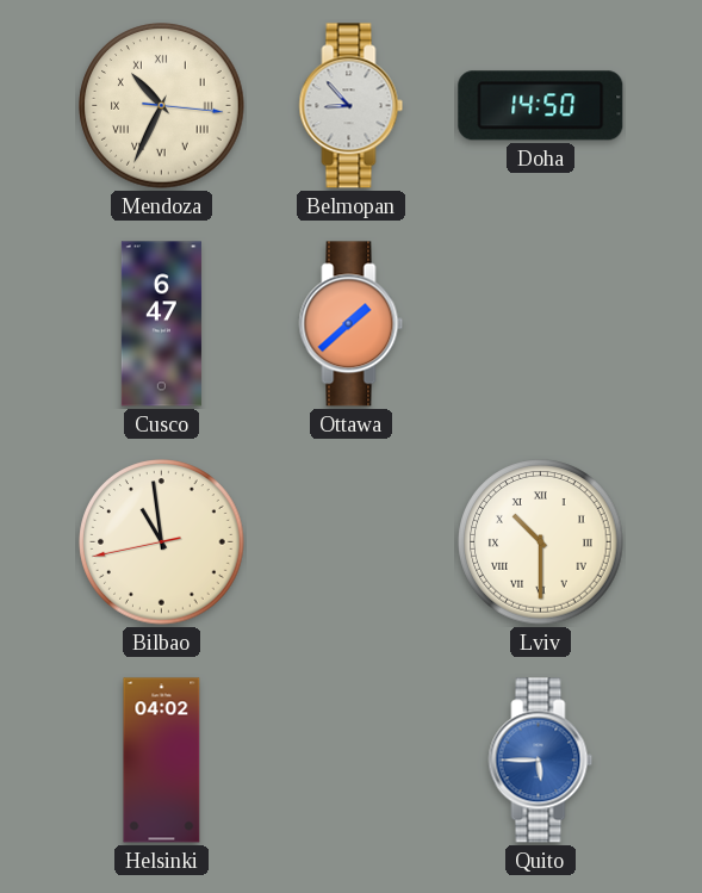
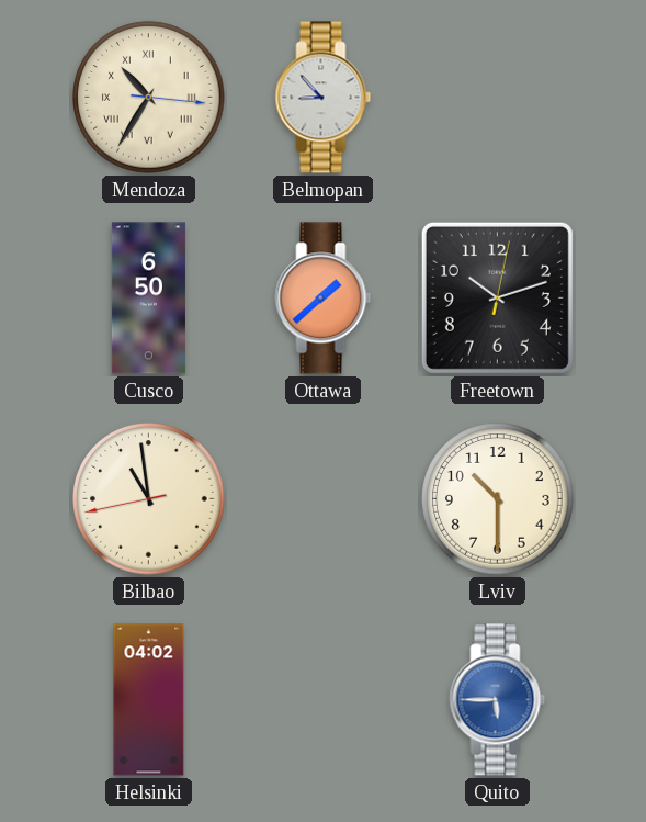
Mendoza: 10:34 -> 10:35
Doha: 14:50 -> none
Cusco: 6:47 -> 6:50
Freetown: none -> 10:12
Lviv numerals: Roman -> Arabic
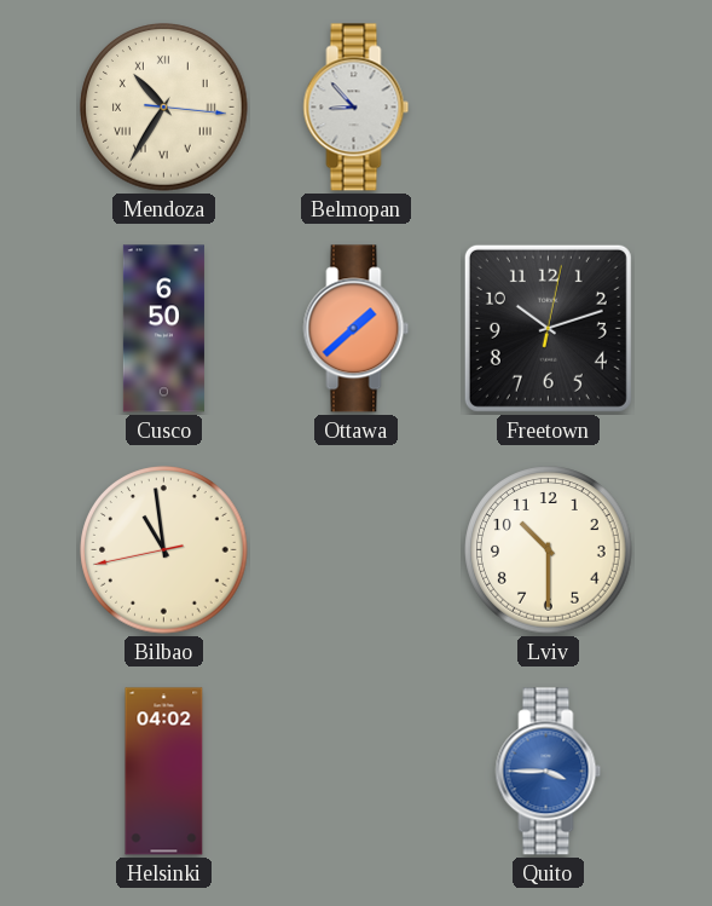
Quito: 5:45 -> 3:45
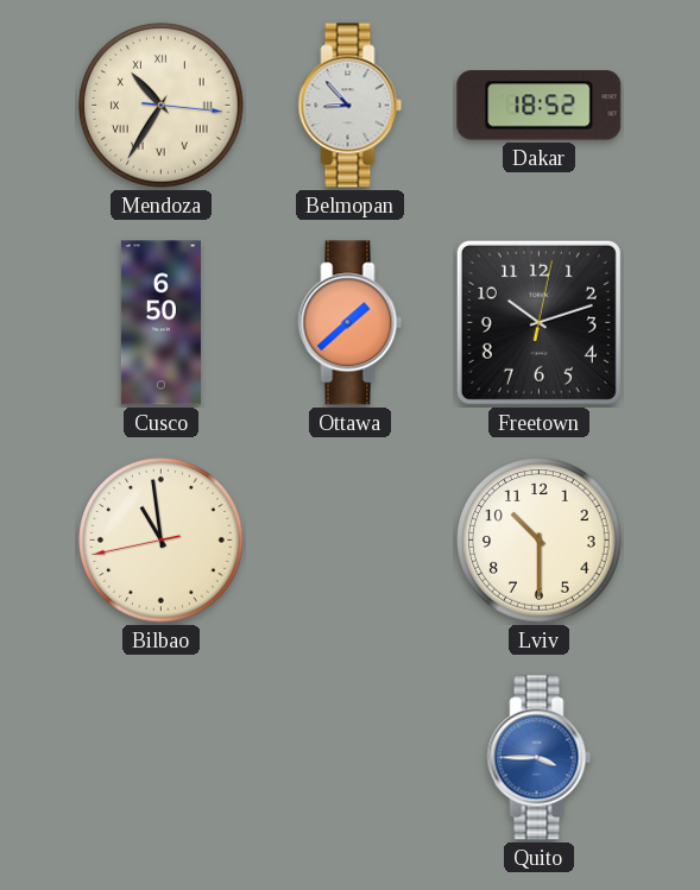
Dakar: none -> 18:52
Helsinki: 04:02 -> none
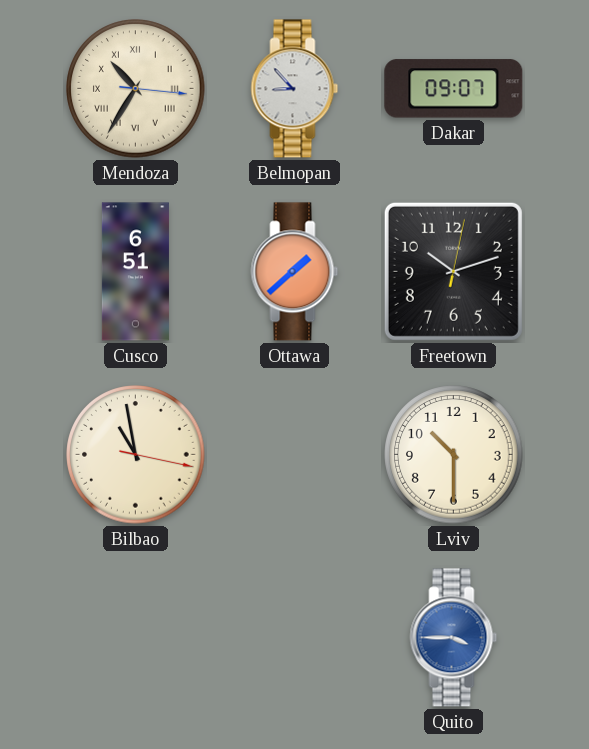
Dakar: 18:52 -> 09:07
Cusco: 6:50 -> 6:51
Bilbao: 10:58:43 -> 10:58:17
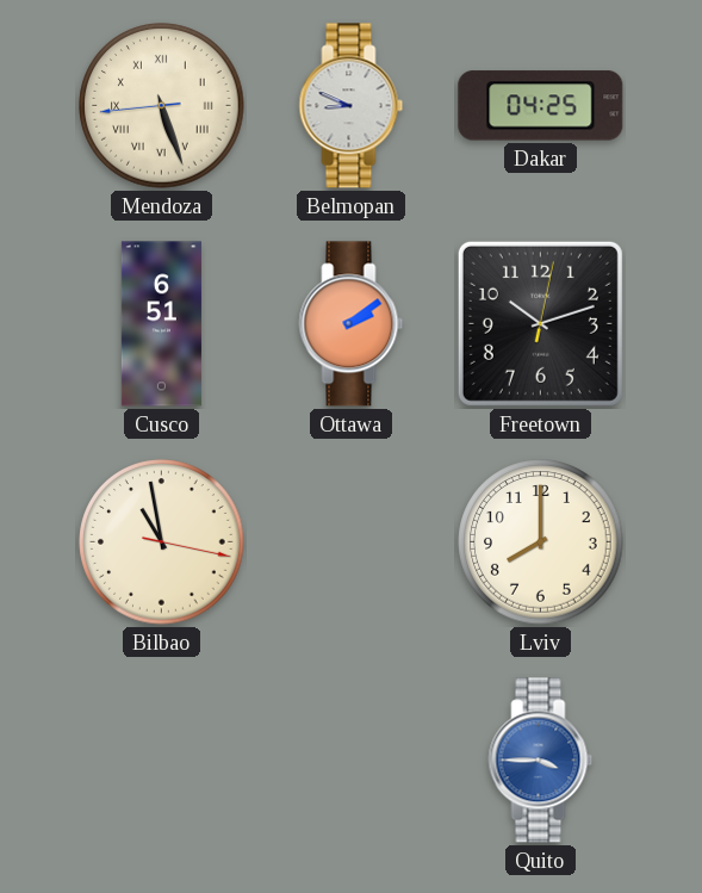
Mendoza: 10:35 -> 5:26
Belmopan: 8:53 -> 8:49
Dakar: 09:07 -> 04:25
Ottawa: 1:38 -> 2:09
Lviv: 10:30 -> 8:00
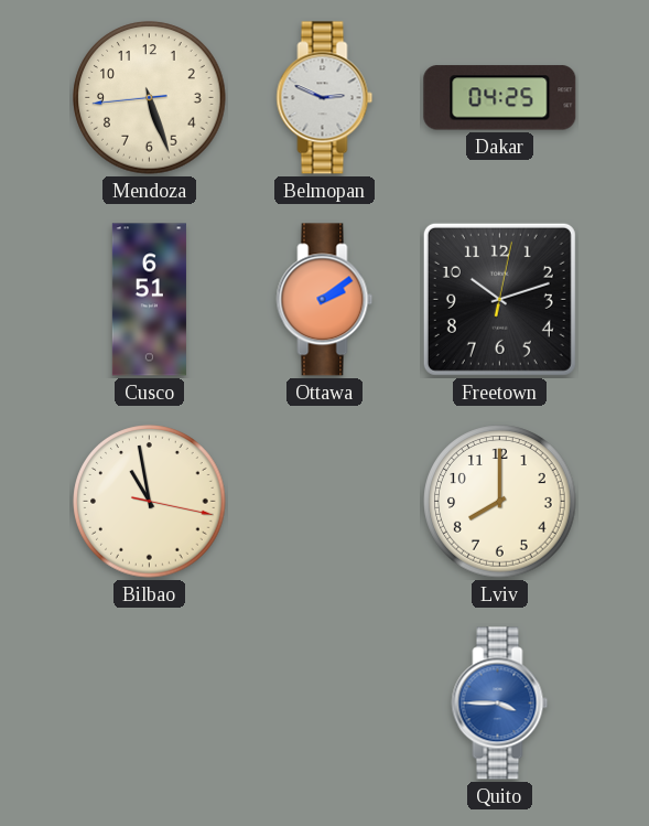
Mendoza numerals: Roman -> Arabic
Belmopan: 8:49 -> 2:49
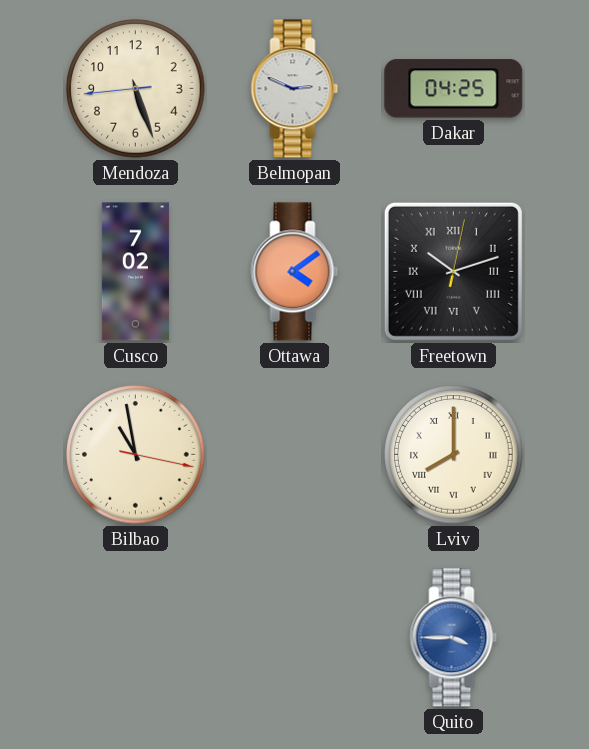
Cusco: 6:51 -> 7:02
Ottawa: 2:09 -> 4:09
Freetown numerals: Arabic -> Roman
Lviv numerals: Arabic -> Roman
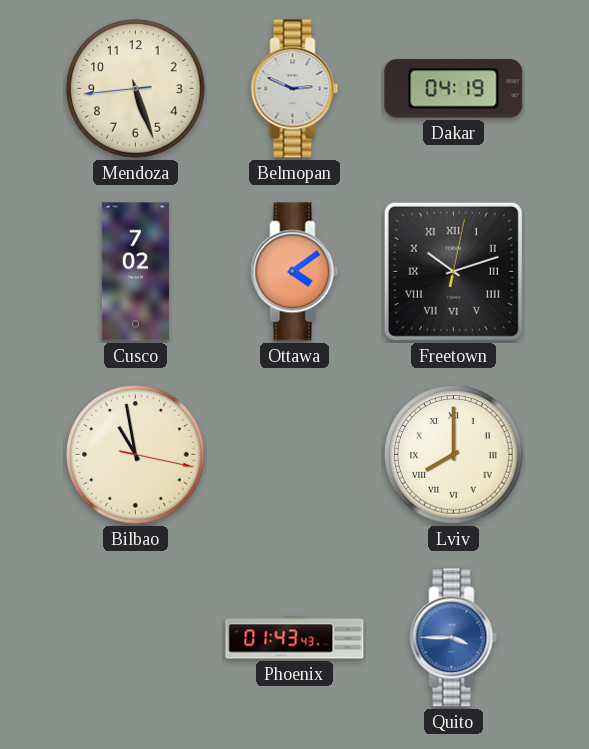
Dakar: 04:25 -> 04:19
Phoenix: none -> 01:43
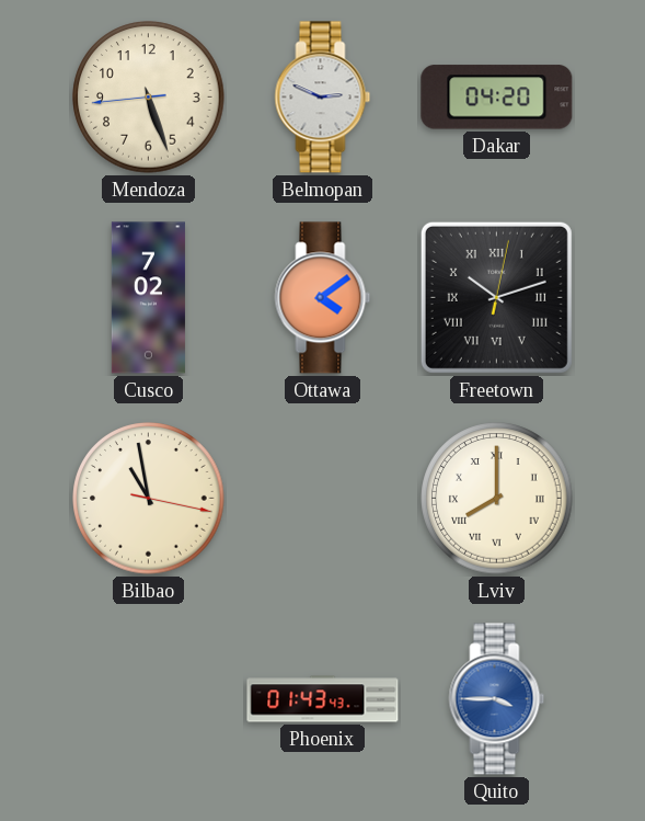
Dakar: 04:19 -> 04:20
